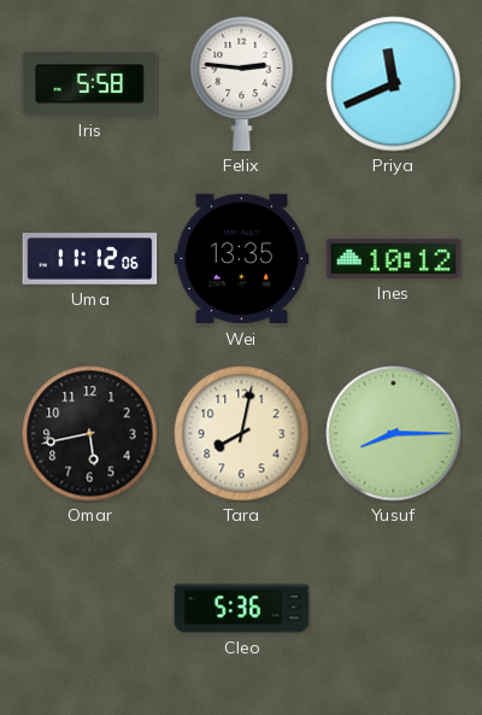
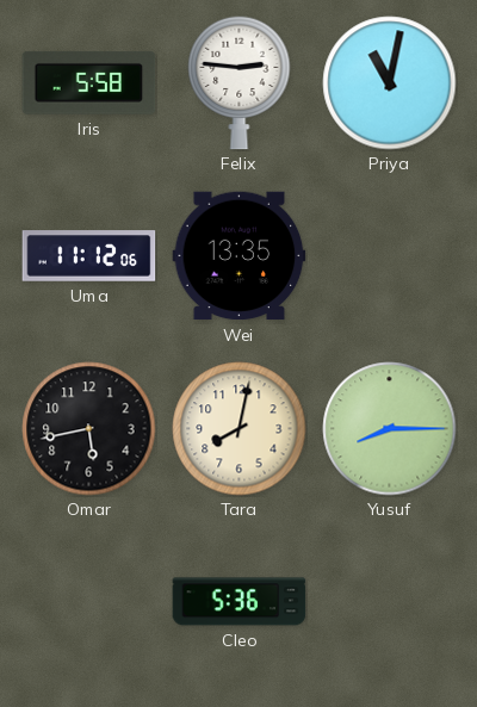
Priya: 11:41 -> 11:02
Ines: 10:12 -> none
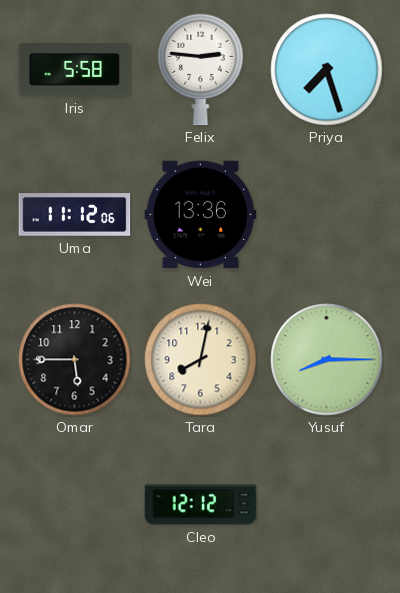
Priya: 11:02 -> 7:27
Wei: 13:35 -> 13:36
Omar: 5:43 -> 5:45
Cleo: 5:36 -> 12:12
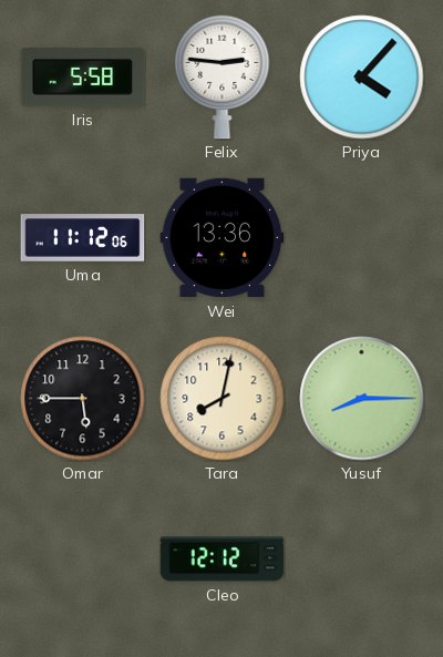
Priya: 7:27 -> 4:07
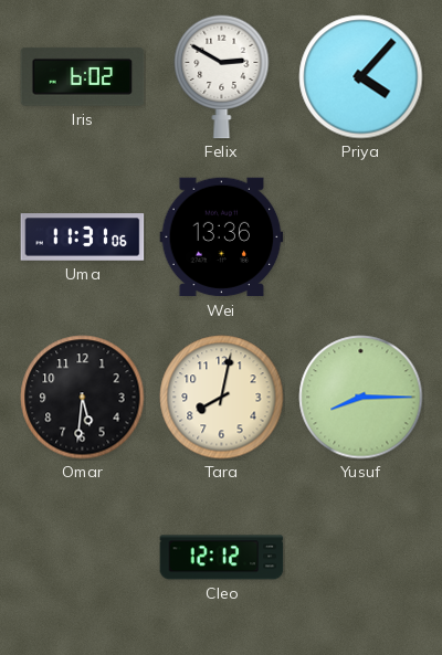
Iris: 5:58 -> 6:02
Felix: 2:46 -> 2:50
Uma: 11:12 -> 11:31
Omar: 5:45 -> 5:31
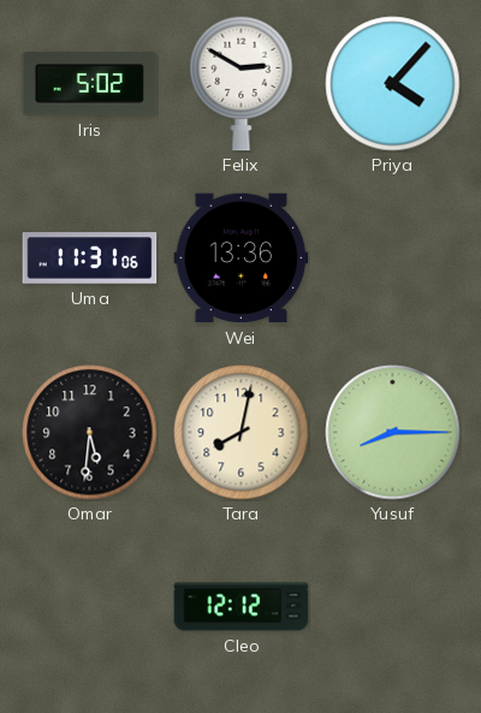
Iris: 6:02 -> 5:02
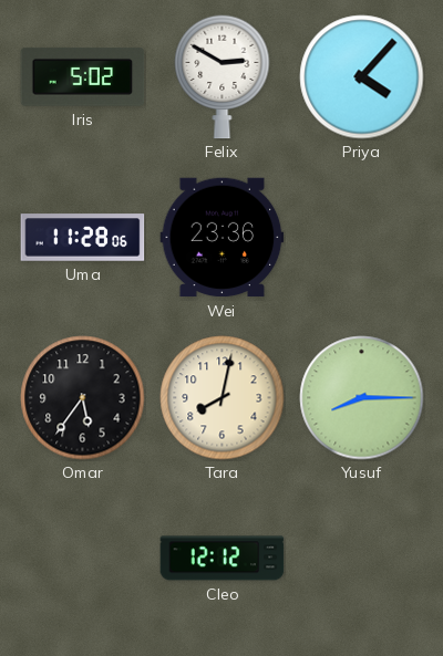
Uma: 11:31 -> 11:28
Wei: 13:36 -> 23:36
Omar: 5:31 -> 5:36
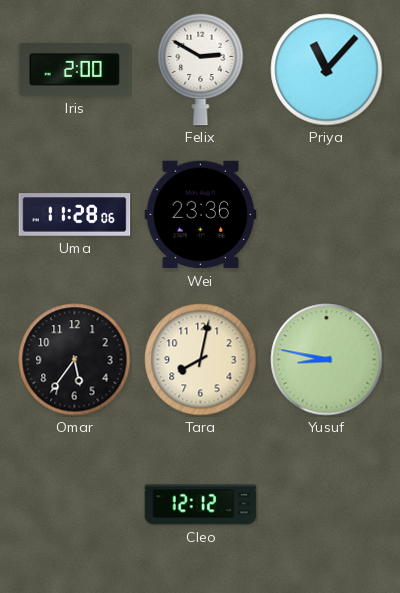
Iris: 5:02 -> 2:00
Priya: 4:07 -> 11:07
Yusuf: 8:15 -> 8:47
